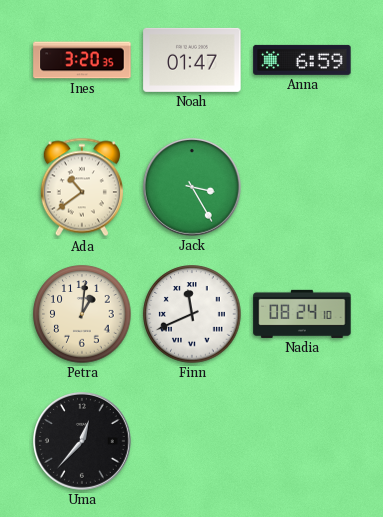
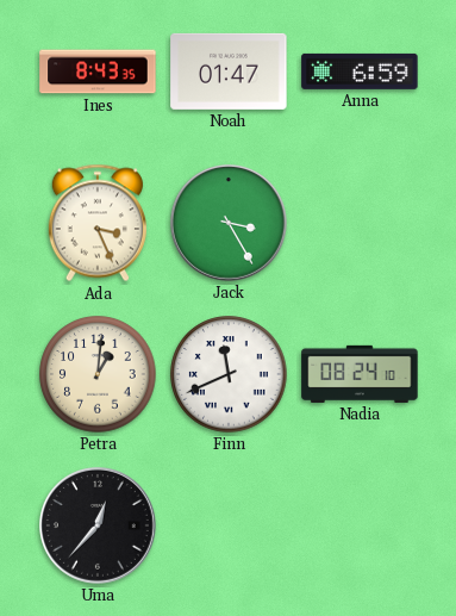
Ines: 3:20 -> 8:43
Ada: 10:39 -> 3:26
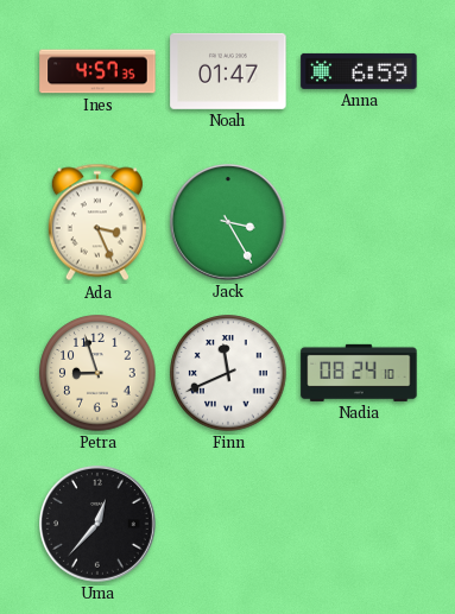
Ines: 8:43 -> 4:57
Petra: 1:01 -> 8:57
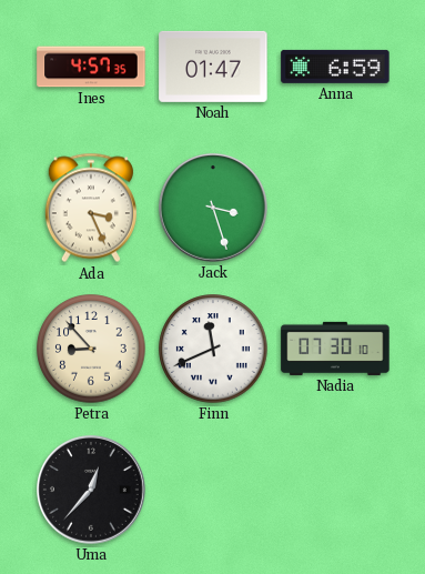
Jack: 3:25 -> 3:27
Petra: 8:57 -> 8:53
Nadia: 08:24 -> 07:30
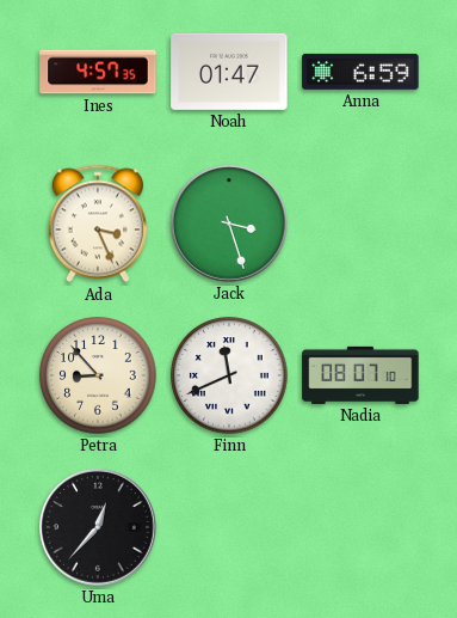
Nadia: 07:30 -> 08:07
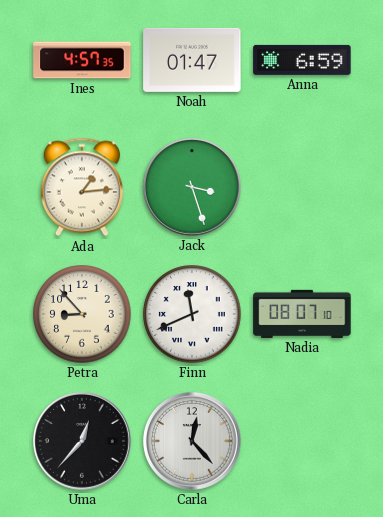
Ada: 3:26 -> 1:14
Carla: none -> 12:23
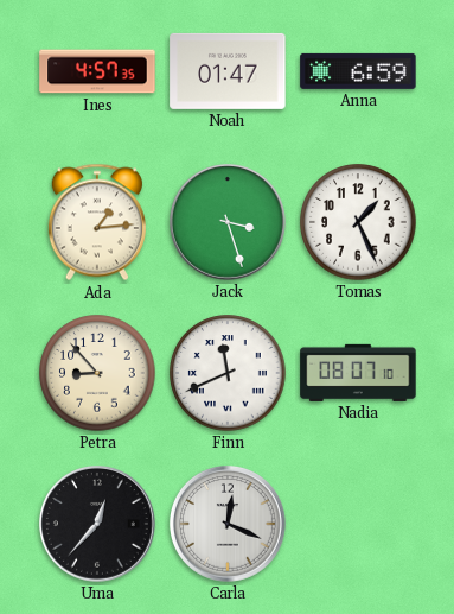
Tomas: none -> 1:26
Carla: 12:23 -> 12:19
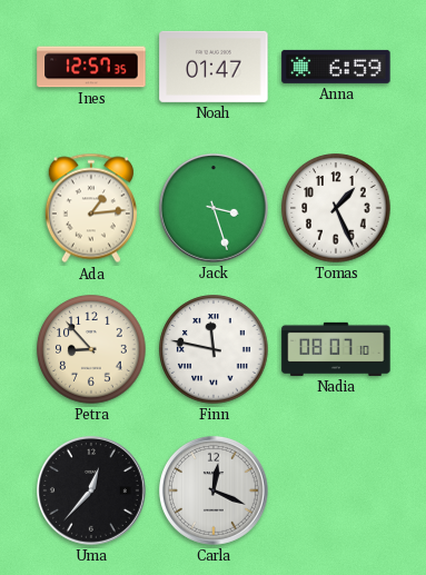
Ines: 4:57 -> 12:57
Finn: 11:41 -> 11:47
